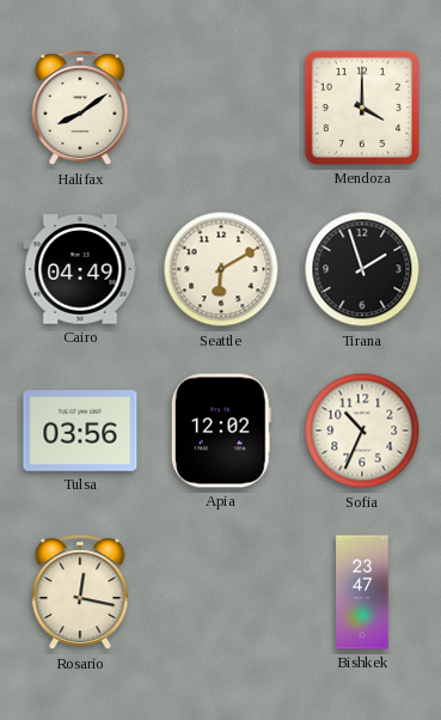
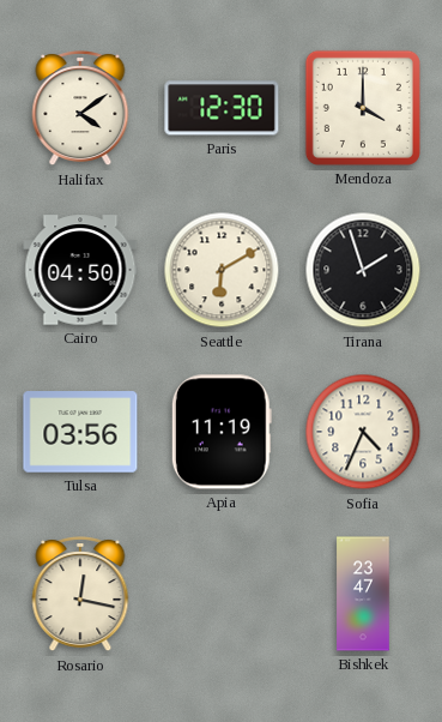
Halifax: 8:09 -> 4:09
Paris: none -> 12:30
Cairo: 04:49 -> 04:50
Apia: 12:02 -> 11:19
Sofia: 10:34 -> 4:34
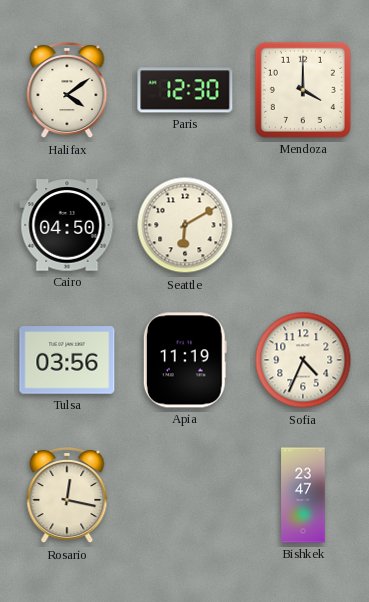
Tirana: 1:57 -> none
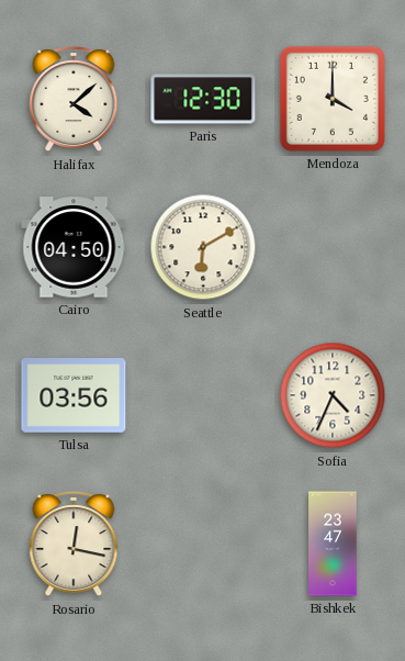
Halifax: 4:09 -> 4:08
Apia: 11:19 -> none
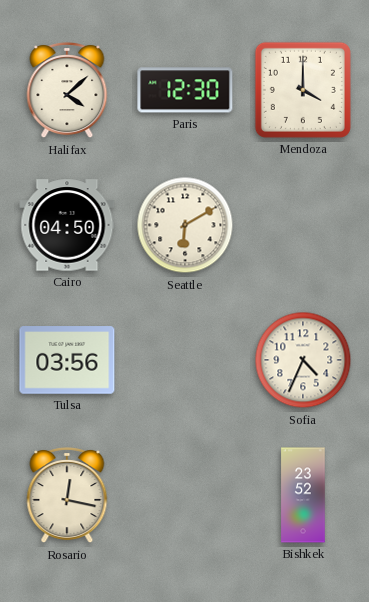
Bishkek: 23:47 -> 23:52
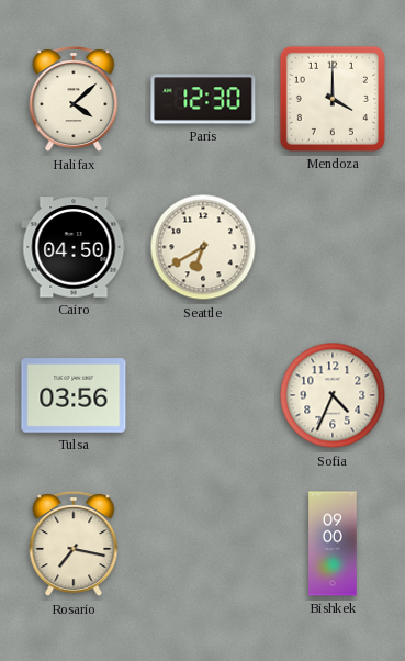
Seattle: 6:10 -> 6:40
Rosario: 12:17 -> 7:17
Bishkek: 23:52 -> 09:00
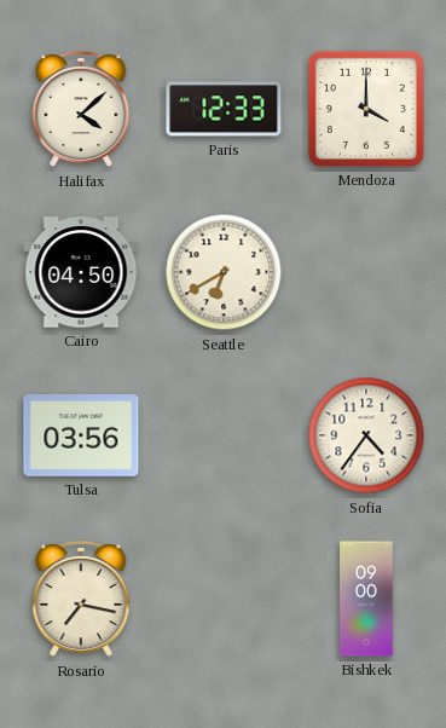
Paris: 12:30 -> 12:33
Sofia: 4:34 -> 4:36
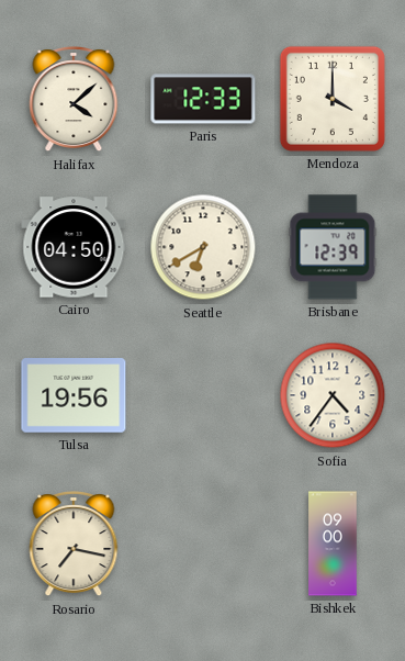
Brisbane: none -> 12:39
Tulsa: 03:56 -> 19:56
